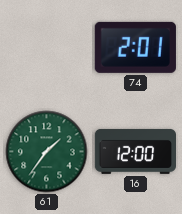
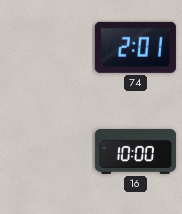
61: 1:36 -> none
16: 12:00 -> 10:00
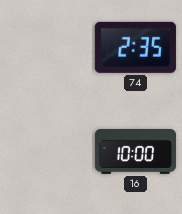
74: 2:01 -> 2:35
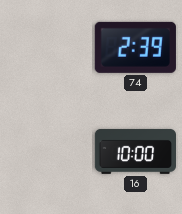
74: 2:35 -> 2:39
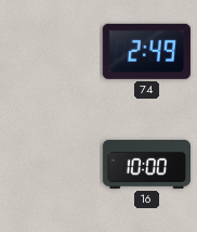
74: 2:39 -> 2:49
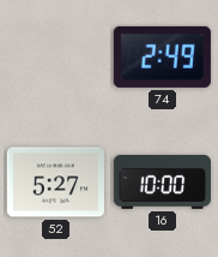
52: none -> 5:27
